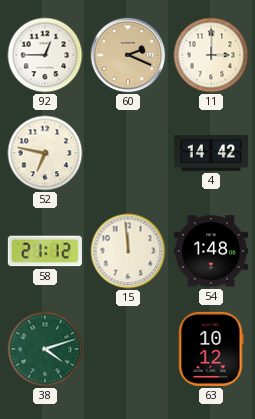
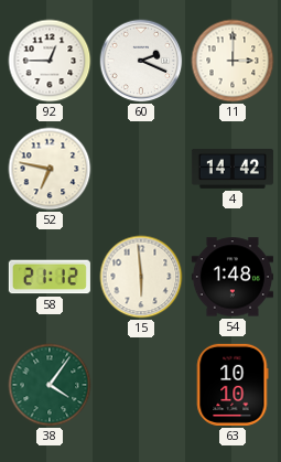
60 dial: champagne -> white
15: 11:59 -> 5:59
38: 4:12 -> 4:06
63: 10:12 -> 10:10
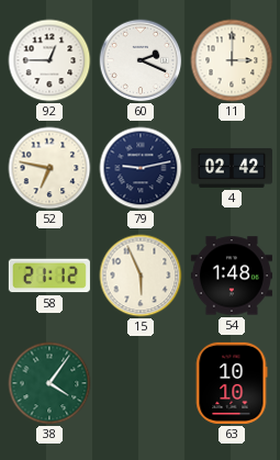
79: none -> 9:13
4: 14:42 -> 02:42
15: 5:59 -> 5:56
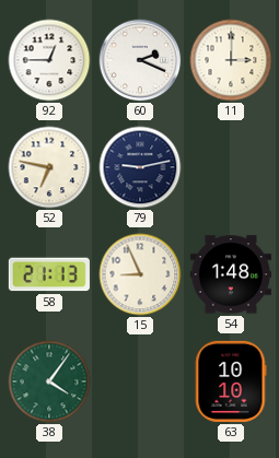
4: 02:42 -> none
58: 21:12 -> 21:13
15: 5:56 -> 8:56
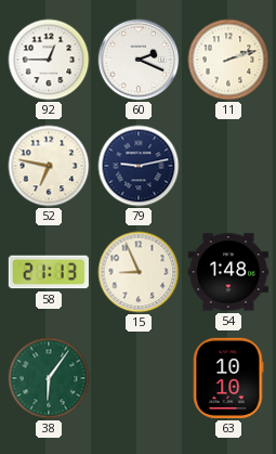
11: 3:00 -> 2:12
38: 4:06 -> 6:06
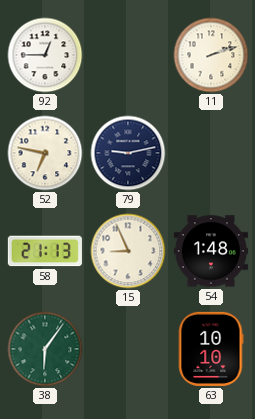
60: 2:19 -> none
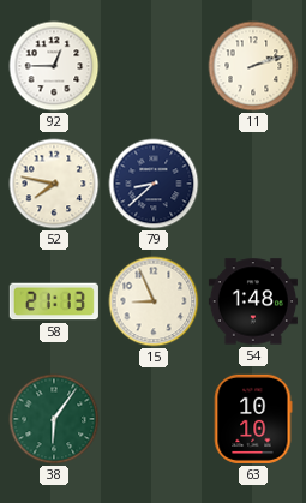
52: 6:47 -> 7:47
79: 9:13 -> 8:38
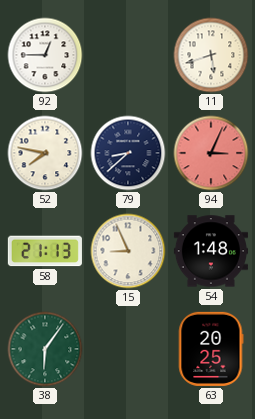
11: 2:12 -> 5:42
94: none -> 3:04
63: 10:10 -> 20:25
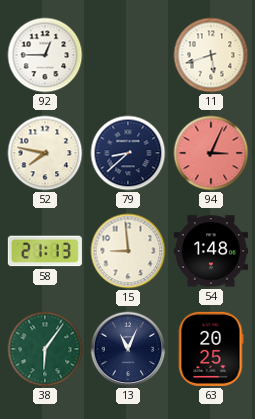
15: 8:56 -> 8:59
13: none -> 11:04
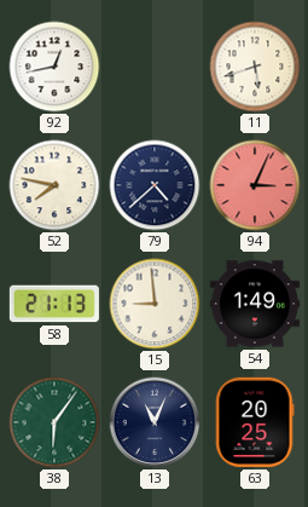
92: 12:45 -> 12:43
79: 8:38 -> 4:38
54: 1:48 -> 1:49
